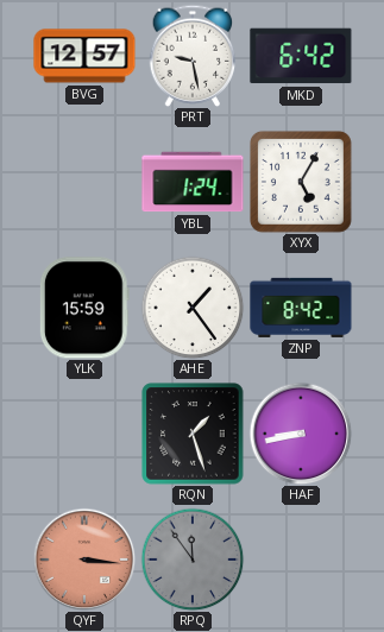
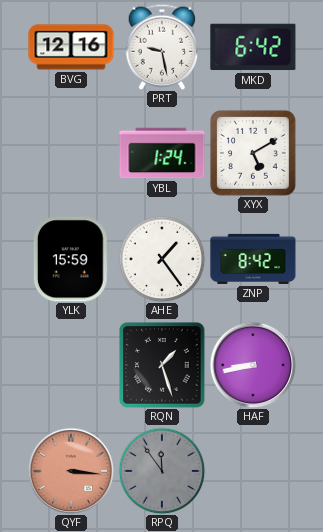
BVG: 12:57 -> 12:16
XYX: 5:05 -> 5:10
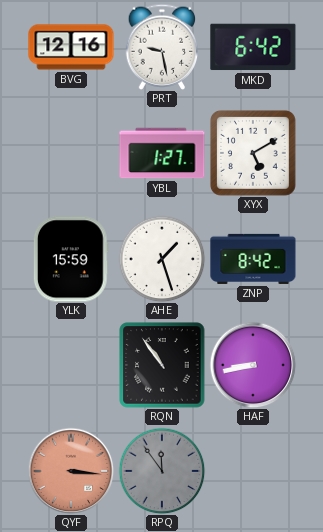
YBL: 1:24 -> 1:27
AHE: 1:24 -> 1:27
RQN: 1:27 -> 10:54
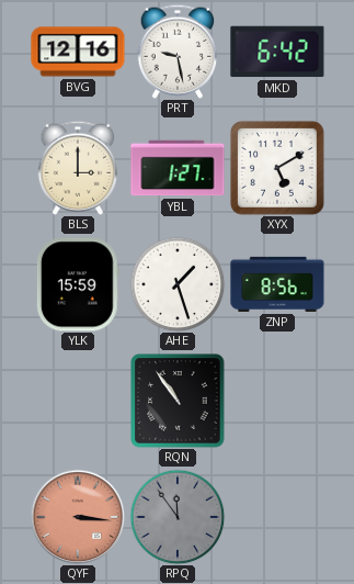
BLS: none -> 3:00
ZNP: 8:42 -> 8:56
HAF: 8:43 -> none
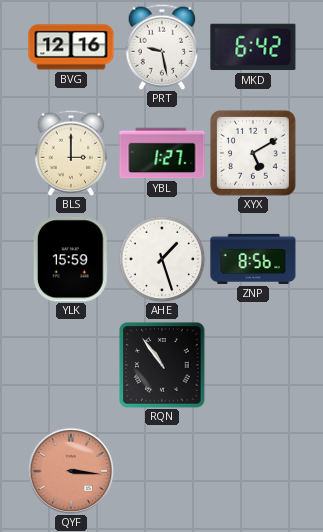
RPQ: 11:54 -> none
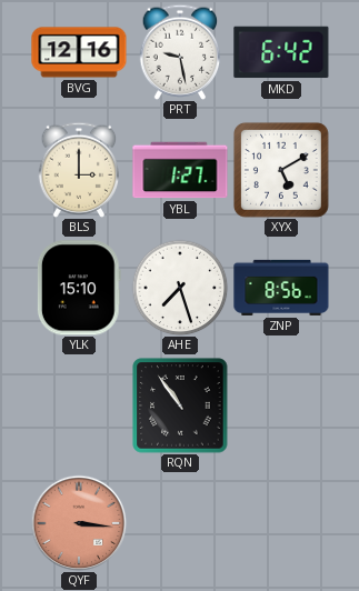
YLK: 15:59 -> 15:10
AHE: 1:27 -> 7:27
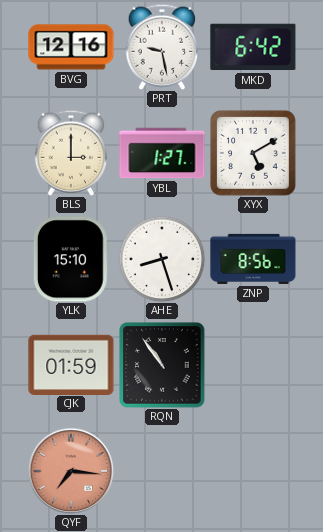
AHE: 7:27 -> 8:27
CJK: none -> 01:59
QYF: 3:16 -> 7:16
